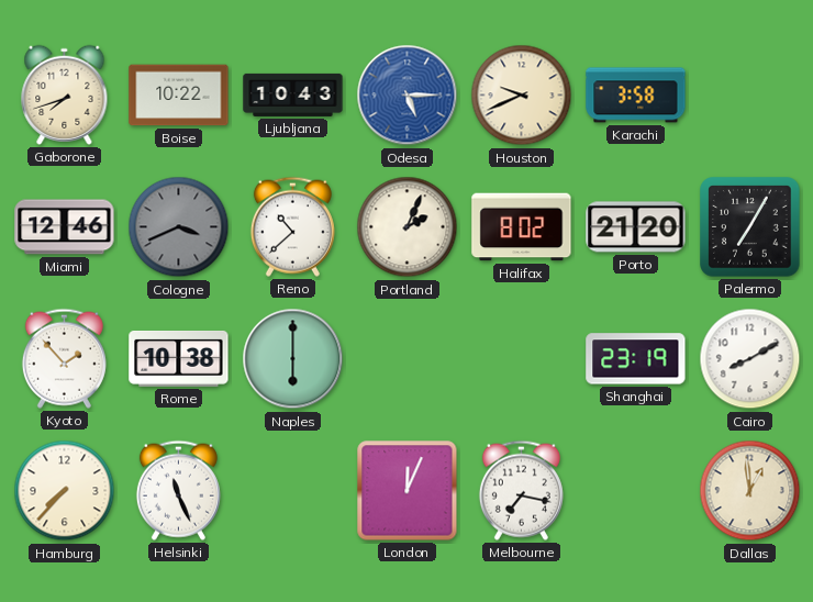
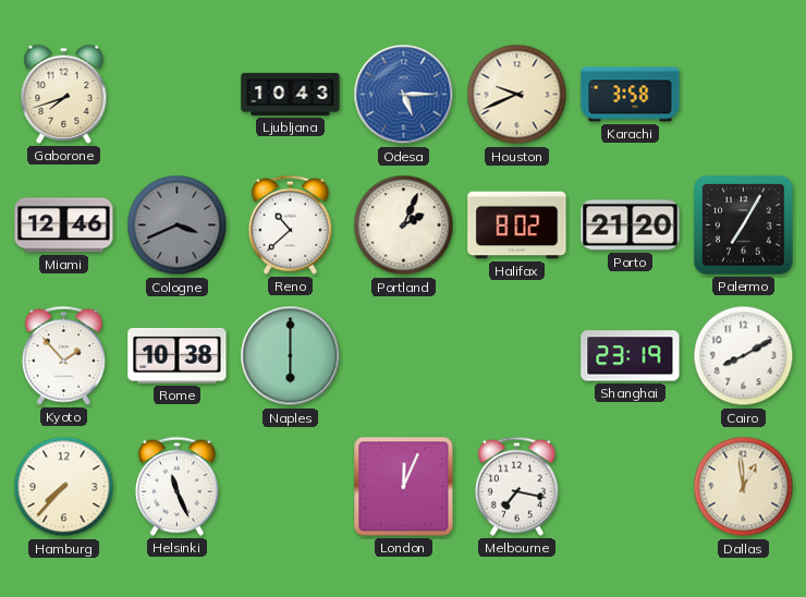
Boise: 10:22 -> none
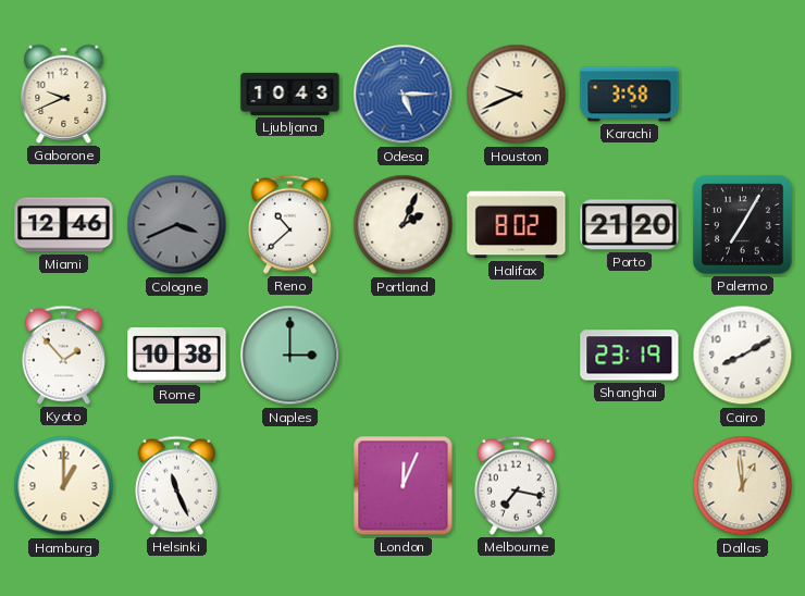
Gaborone: 7:42 -> 9:41
Naples: 6:00 -> 3:00
Hamburg: 7:37 -> 1:00
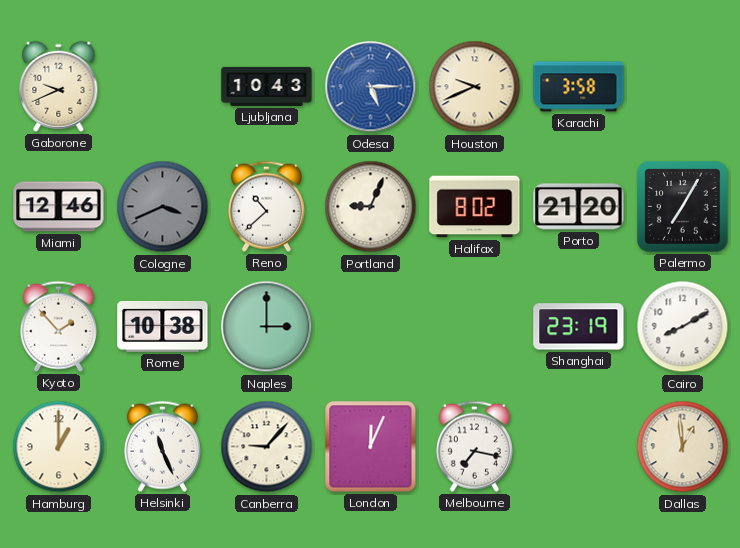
Portland: 2:04 -> 9:04
Canberra: none -> 9:07
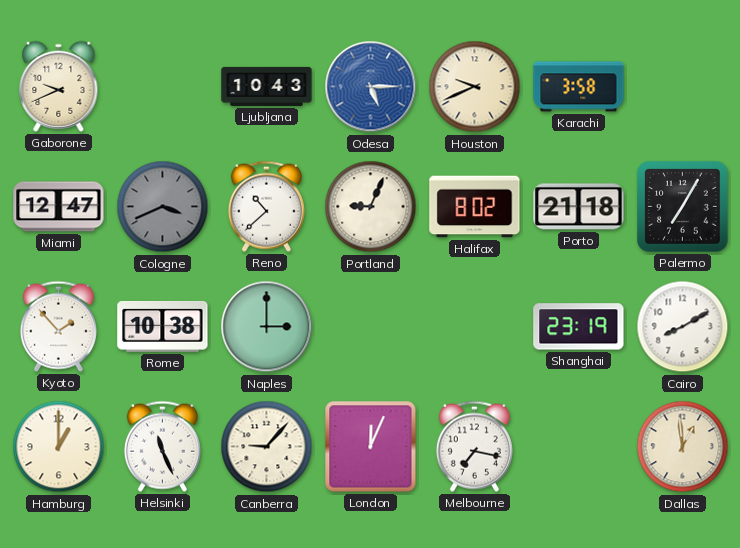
Miami: 12:46 -> 12:47
Porto: 21:20 -> 21:18
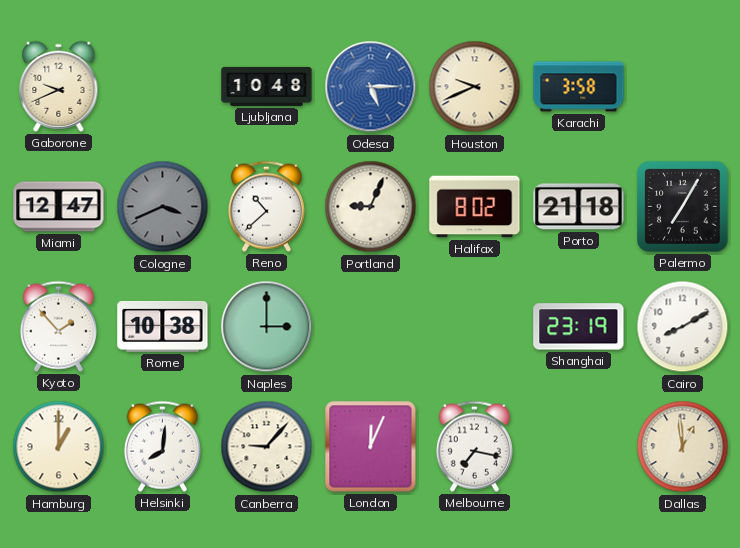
Ljubljana: 10:43 -> 10:48
Helsinki: 11:26 -> 8:01
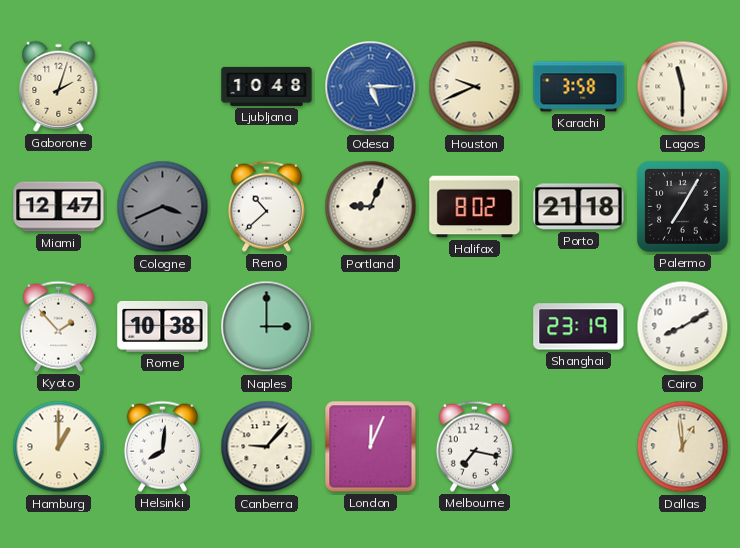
Gaborone: 9:41 -> 2:03
Lagos: none -> 11:30
